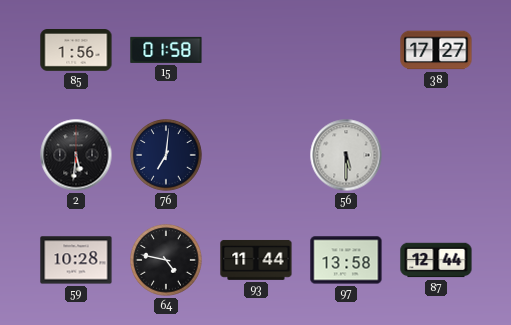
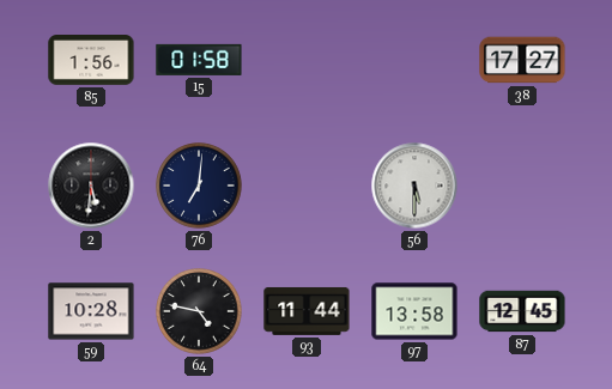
87: 12:44 -> 12:45
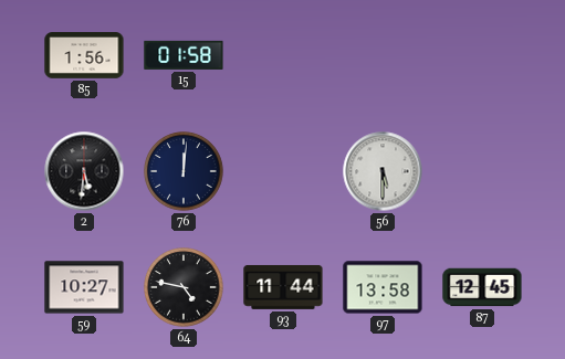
38: 17:27 -> none
76: 7:01 -> 12:01
59: 10:28 -> 10:27
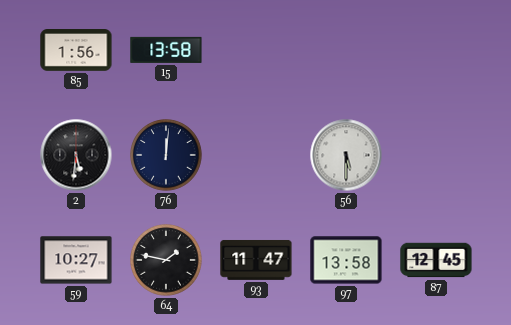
15: 01:58 -> 13:58
64: 4:47 -> 1:47
93: 11:44 -> 11:47
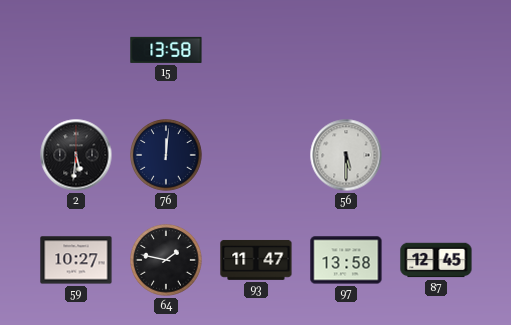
85: 1:56 -> none
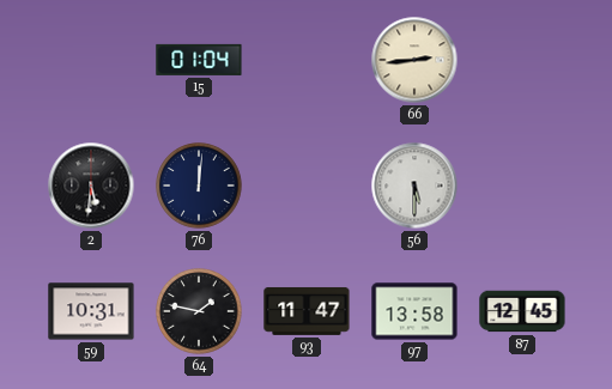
15: 13:58 -> 01:04
66: none -> 2:44
59: 10:27 -> 10:31
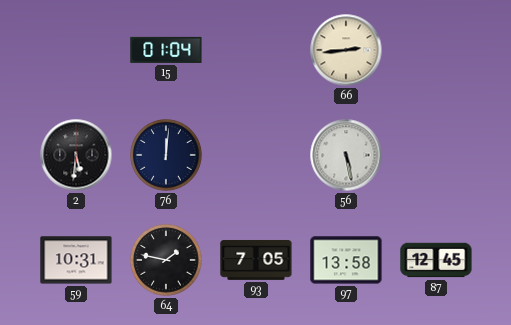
56: 5:30 -> 5:28
93: 11:47 -> 7:05
